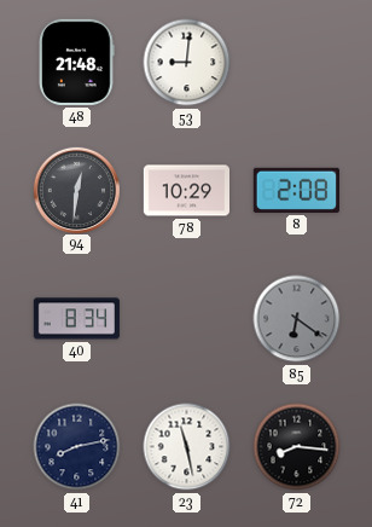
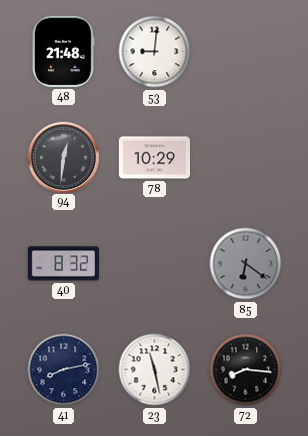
8: 2:08 -> none
40: 8:34 -> 8:32
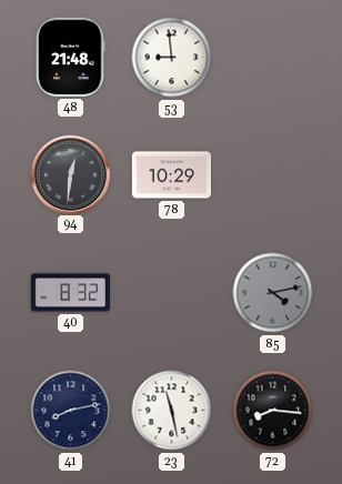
53: 9:01 -> 8:59
85: 6:21 -> 4:13
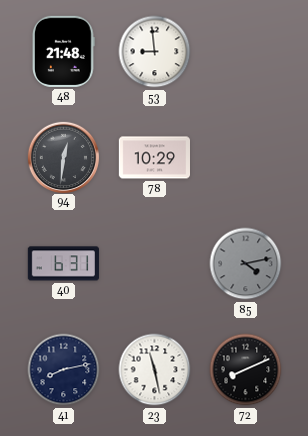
40: 8:32 -> 6:31
72: 8:16 -> 8:11
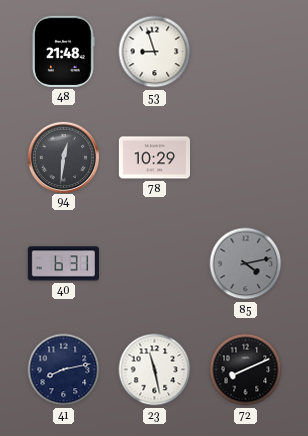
53: 8:59 -> 8:57
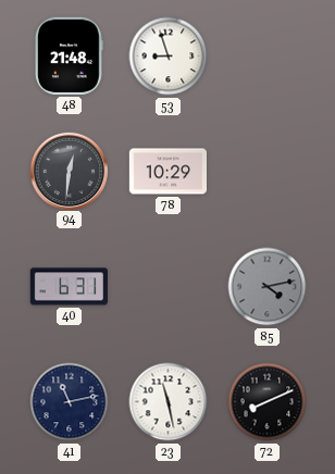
41: 8:13 -> 11:13
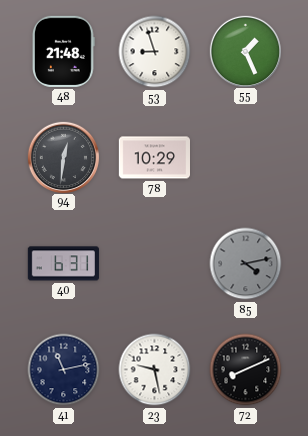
55: none -> 1:26
23: 11:28 -> 9:28
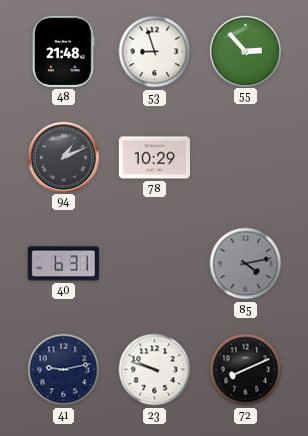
55: 1:26 -> 2:53
94: 12:31 -> 1:11
41: 11:13 -> 9:13
23: 9:28 -> 9:48
